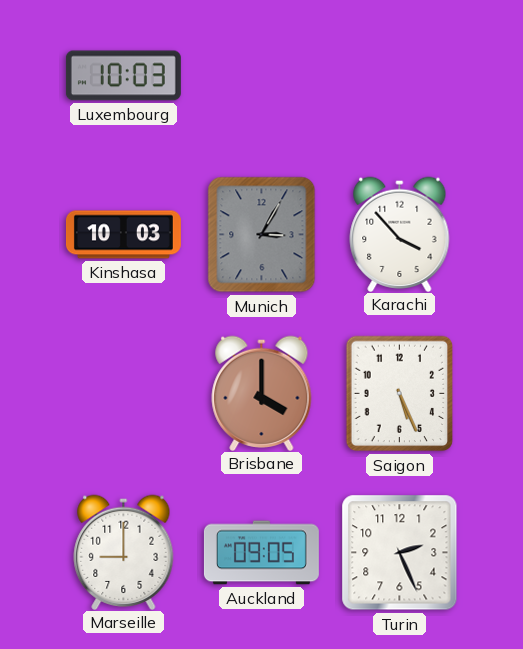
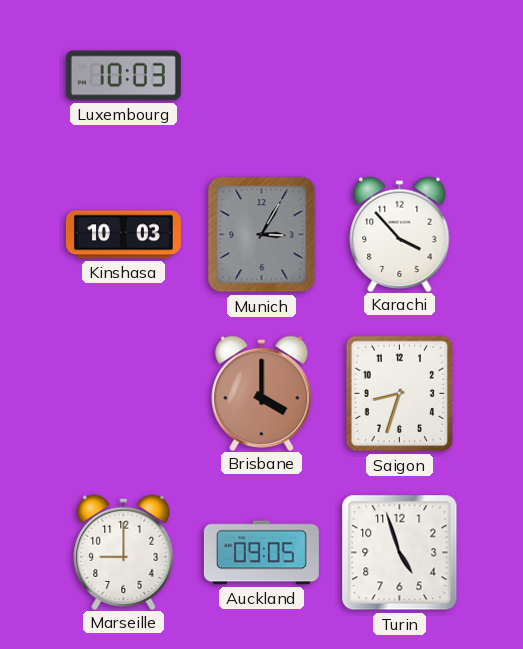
Saigon: 5:26 -> 8:33
Turin: 2:26 -> 4:57
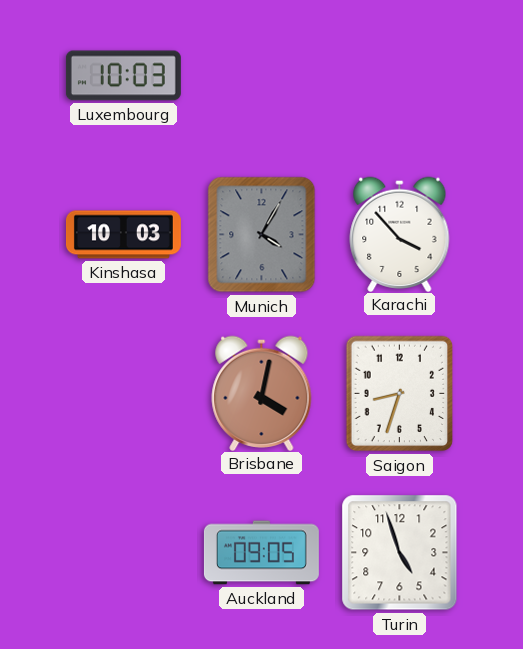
Munich: 3:05 -> 4:05
Brisbane: 4:00 -> 4:02
Marseille: 9:00 -> none
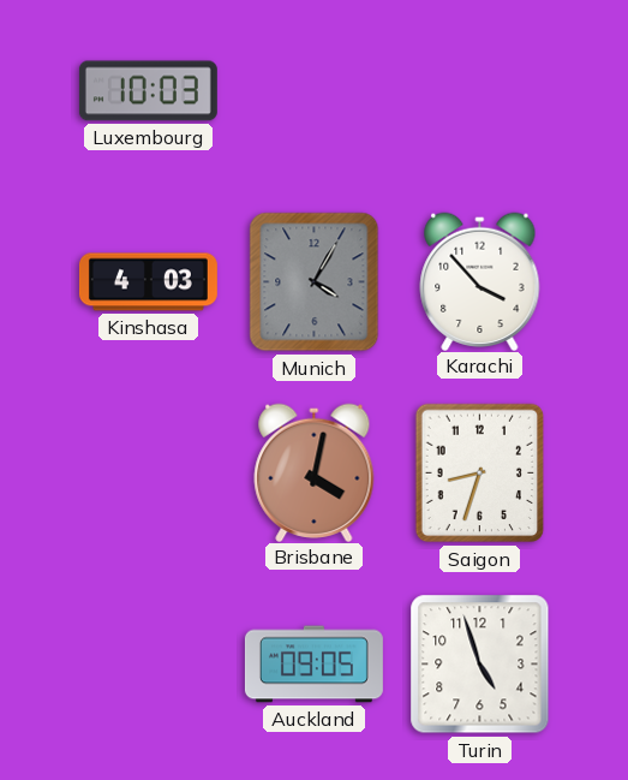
Kinshasa: 10:03 -> 4:03
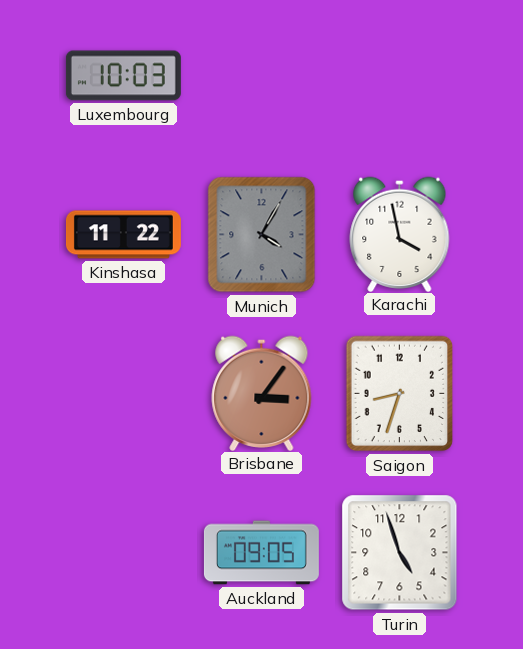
Kinshasa: 4:03 -> 11:22
Karachi: 3:53 -> 3:58
Brisbane: 4:02 -> 3:06
